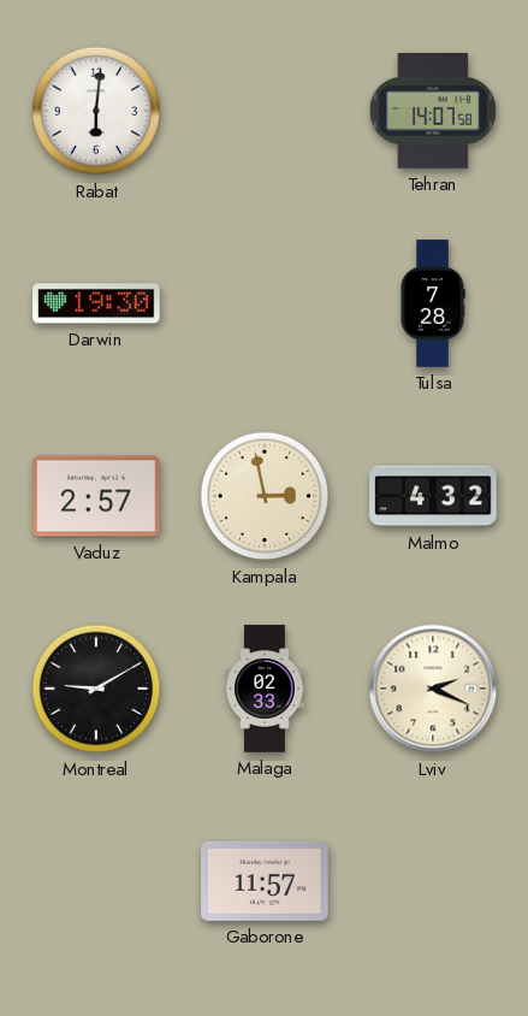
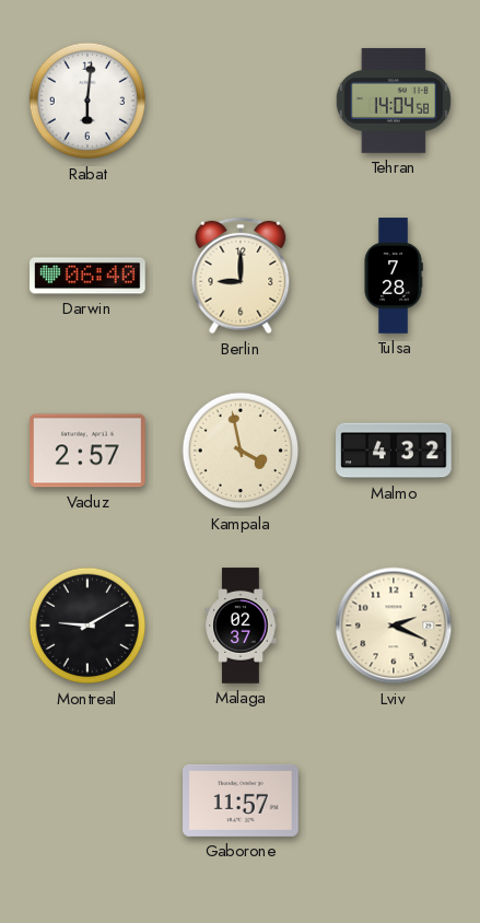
Tehran: 14:07 -> 14:04
Darwin: 19:30 -> 06:40
Berlin: none -> 9:00
Kampala: 2:58 -> 3:58
Malaga: 02:33 -> 02:37
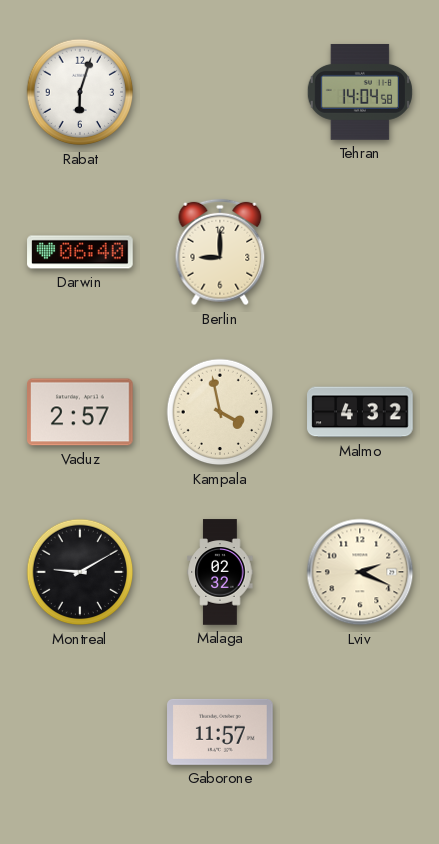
Rabat: 6:01 -> 6:03
Tulsa: 7:28 -> none
Malaga: 02:37 -> 02:32
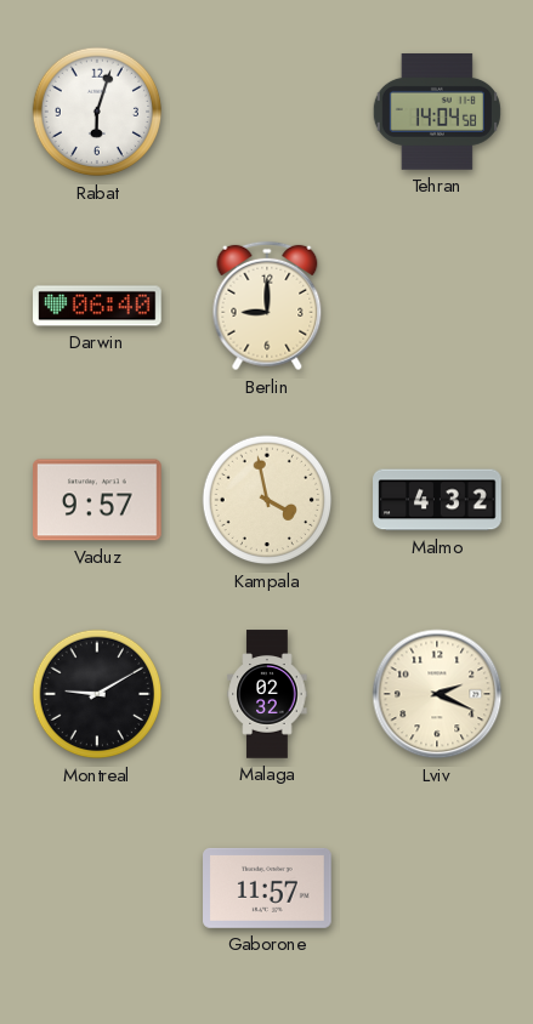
Vaduz: 2:57 -> 9:57
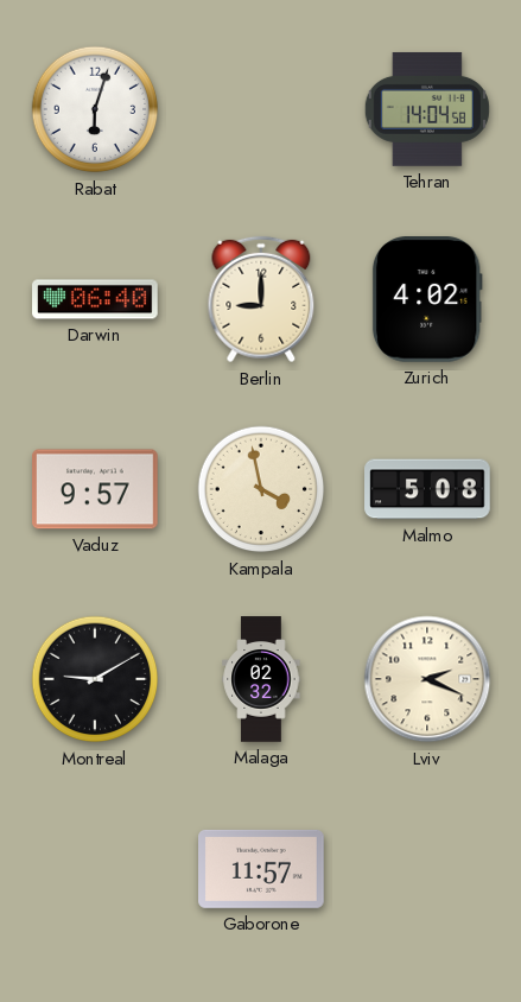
Zurich: none -> 4:02
Malmo: 4:32 -> 5:08
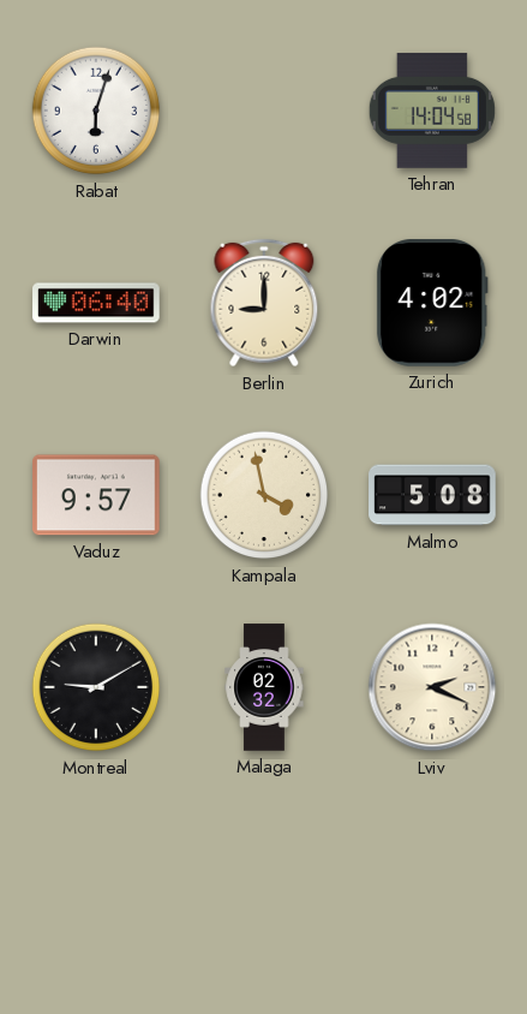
Gaborone: 11:57 -> none
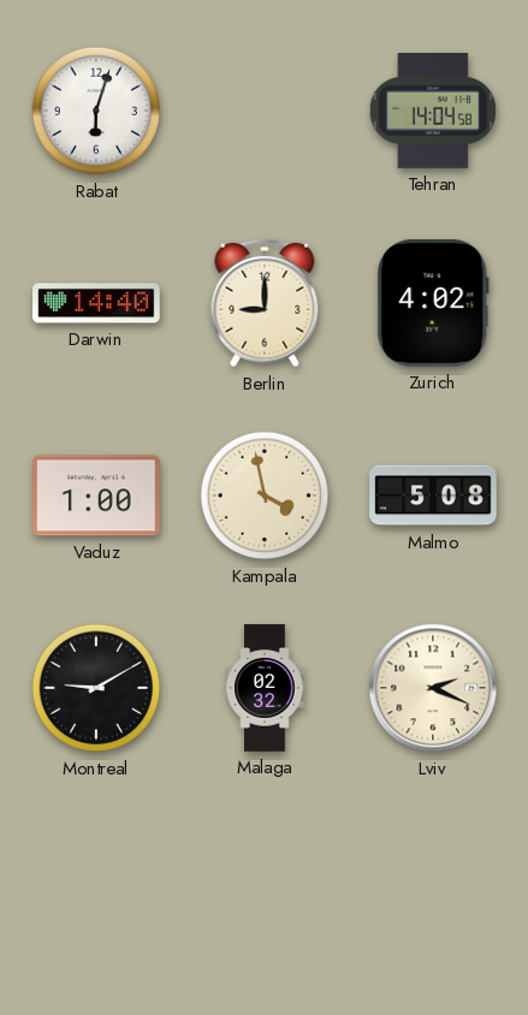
Darwin: 06:40 -> 14:40
Vaduz: 9:57 -> 1:00
